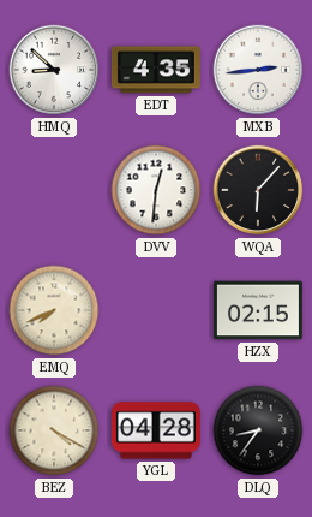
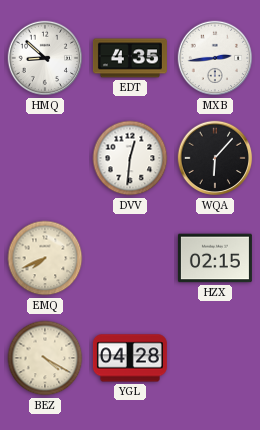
DLQ: 8:36 -> none
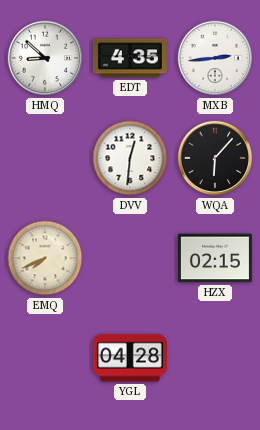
BEZ: 4:20 -> none
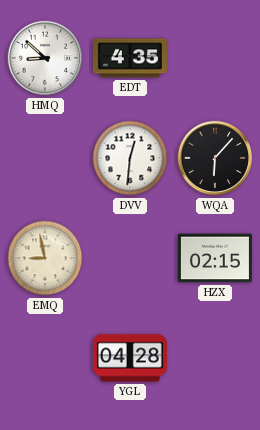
MXB: 2:44 -> none
EMQ: 7:41 -> 8:58
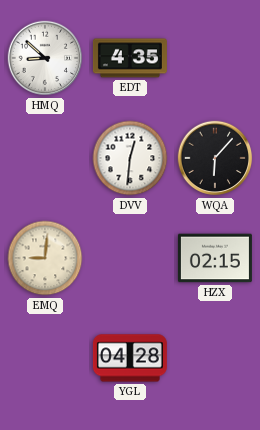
EMQ: 8:58 -> 9:01
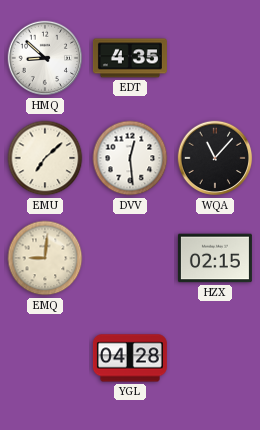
EMU: none -> 7:08
DVV: 12:31 -> 12:29
WQA: 6:07 -> 11:07
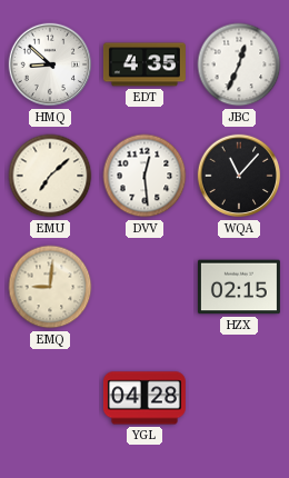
JBC: none -> 12:34
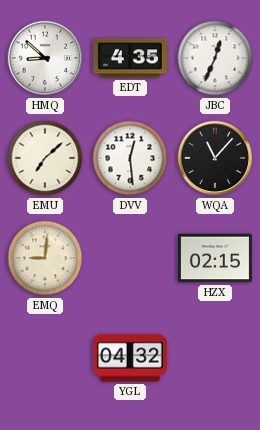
YGL: 04:28 -> 04:32
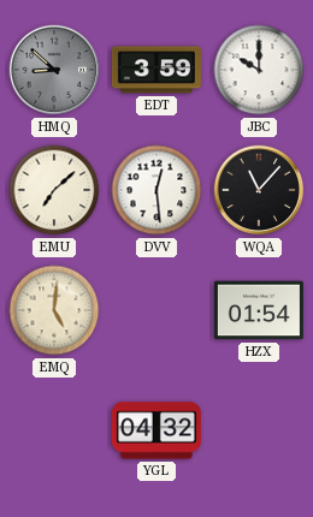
HMQ dial: white -> grey
EDT: 4:35 -> 3:59
JBC: 12:34 -> 10:00
EMQ: 9:01 -> 5:01
HZX: 02:15 -> 01:54
